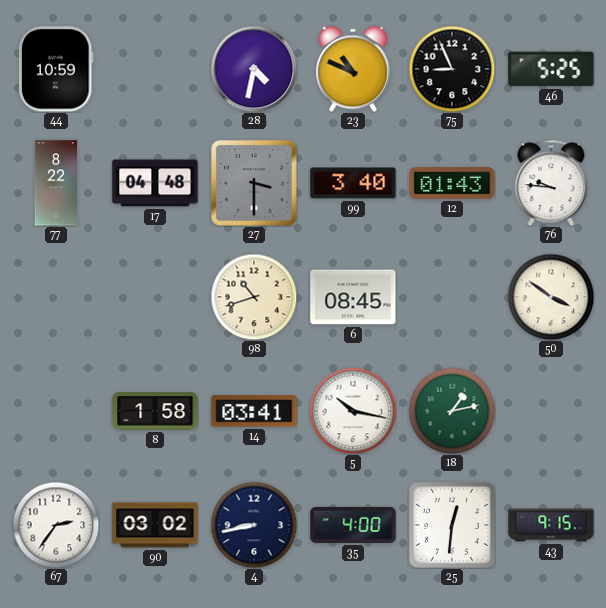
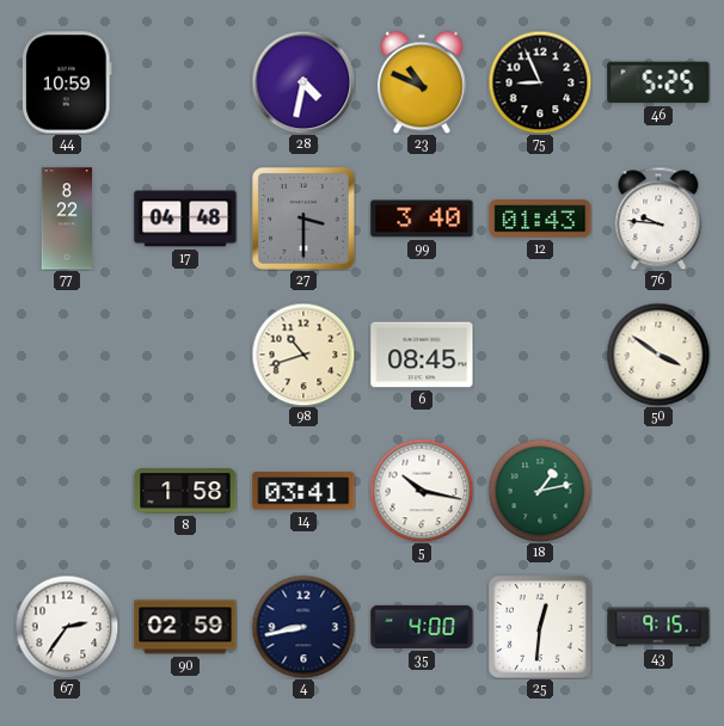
90: 03:02 -> 02:59
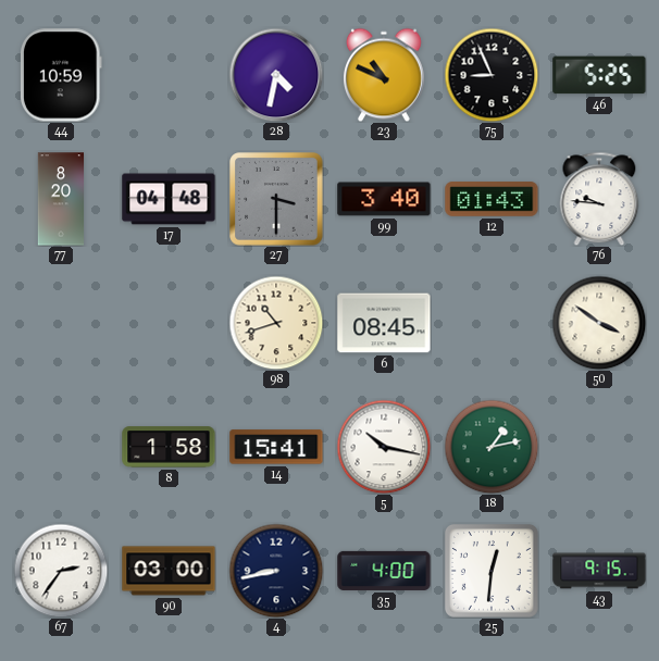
77: 8:22 -> 8:20
14: 03:41 -> 15:41
90: 02:59 -> 03:00
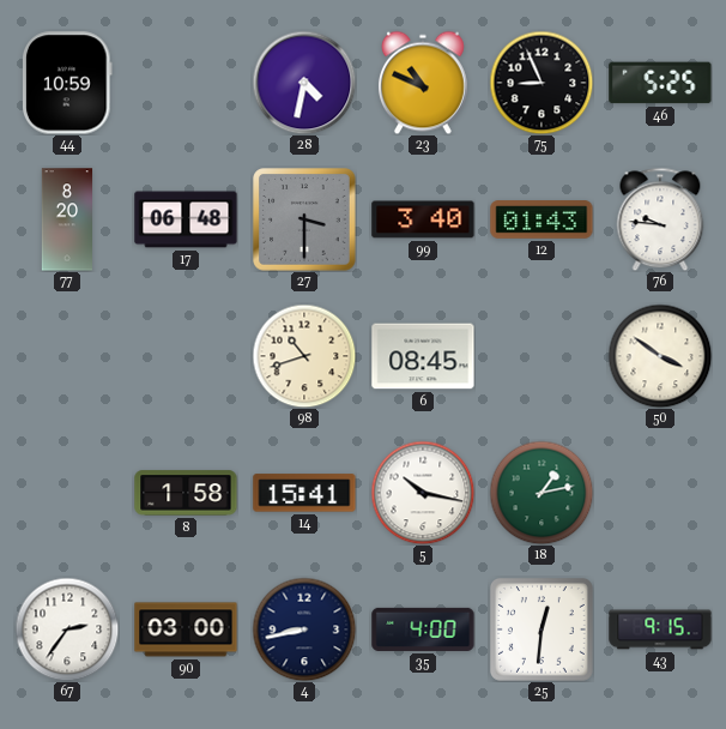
17: 04:48 -> 06:48
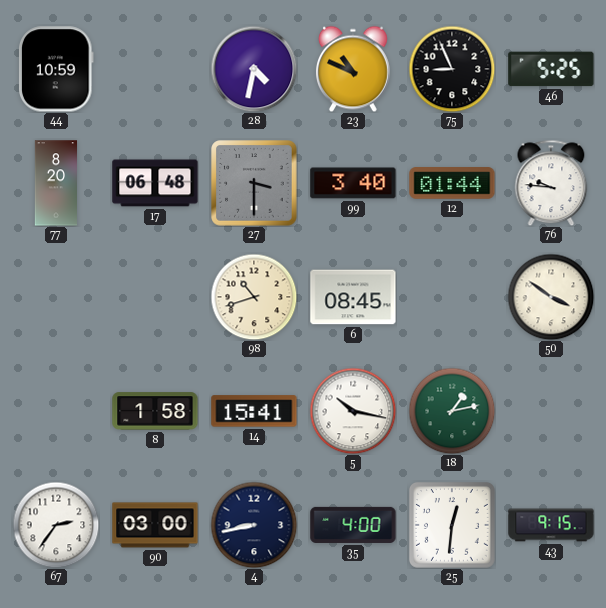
12: 01:43 -> 01:44
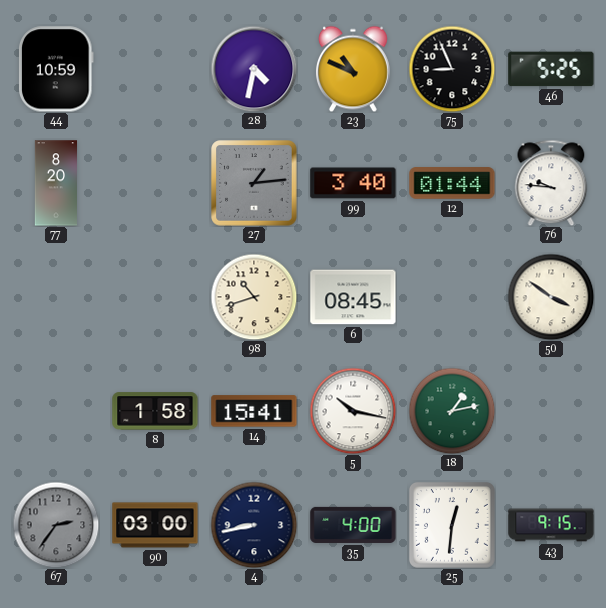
17: 06:48 -> none
27: 3:30 -> 1:14
67 dial: white -> grey
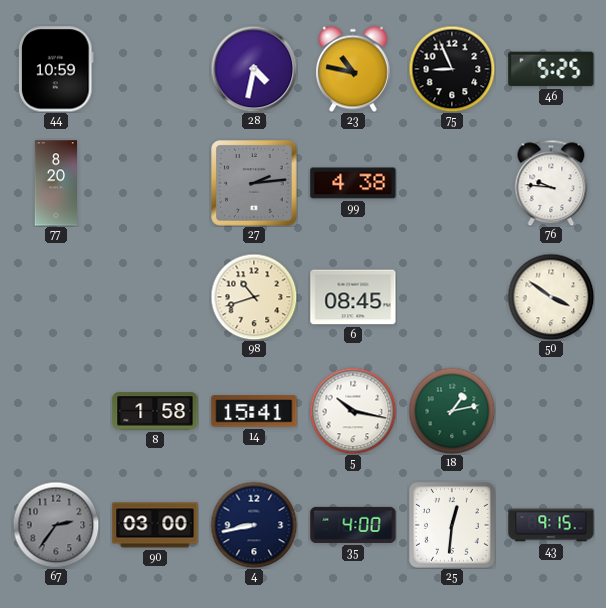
23: 10:49 -> 10:47
27: 1:14 -> 2:14
99: 3:40 -> 4:38
12: 01:44 -> none
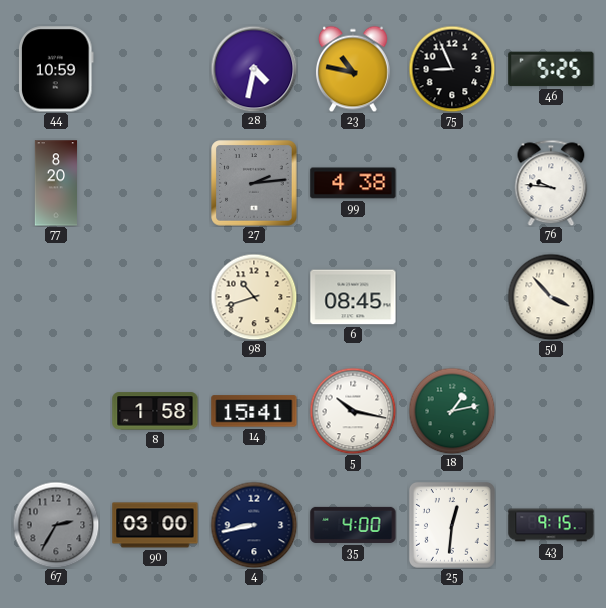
50: 3:51 -> 3:53
67: 2:36 -> 2:35
